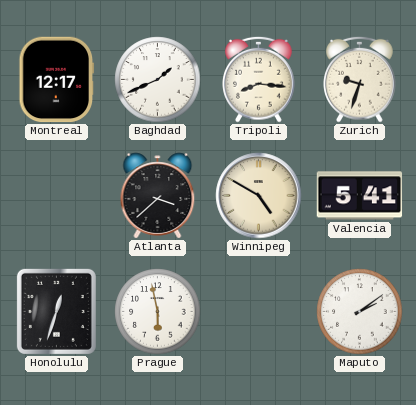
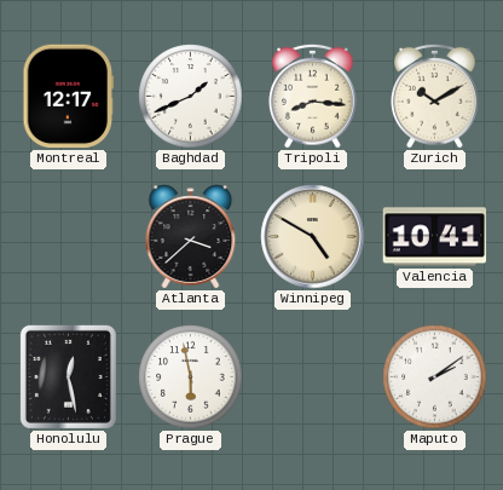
Zurich: 9:33 -> 10:10
Valencia: 5:41 -> 10:41
Honolulu: 12:33 -> 12:28
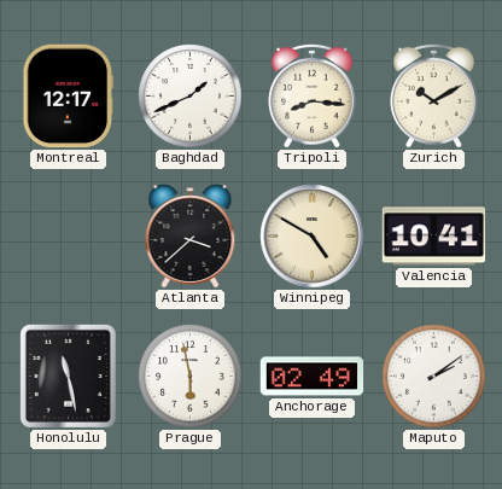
Honolulu: 12:28 -> 11:28
Anchorage: none -> 02:49
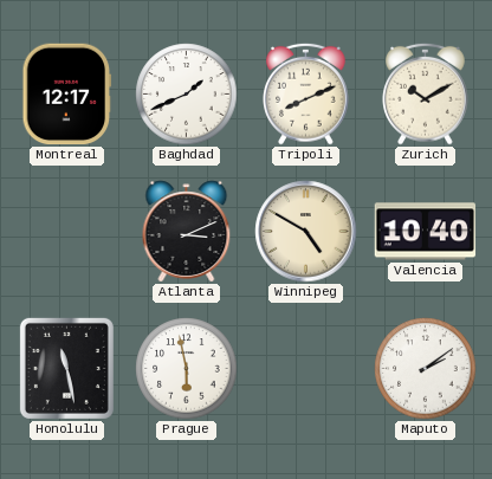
Tripoli: 8:16 -> 8:11
Atlanta: 3:38 -> 3:11
Valencia: 10:41 -> 10:40
Anchorage: 02:49 -> none
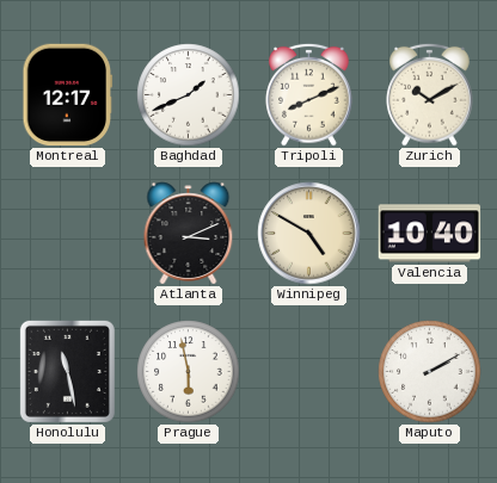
Maputo: 2:09 -> 2:10
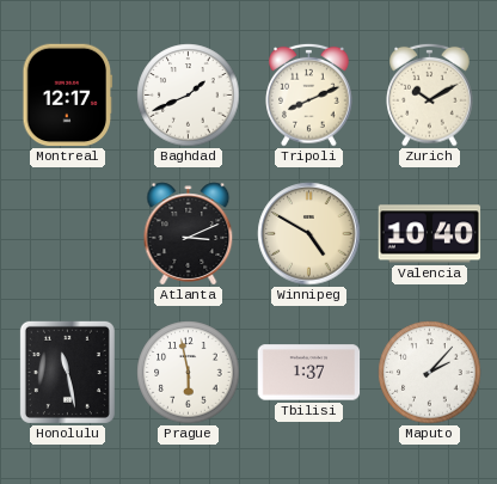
Tbilisi: none -> 1:37
Maputo: 2:10 -> 2:07
